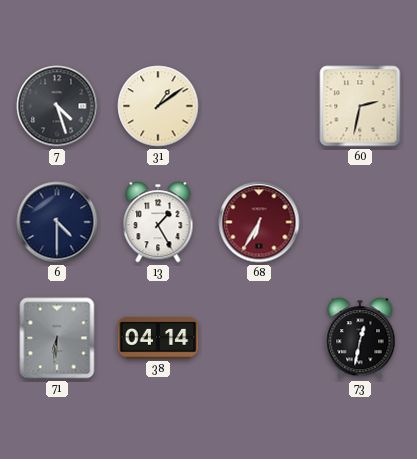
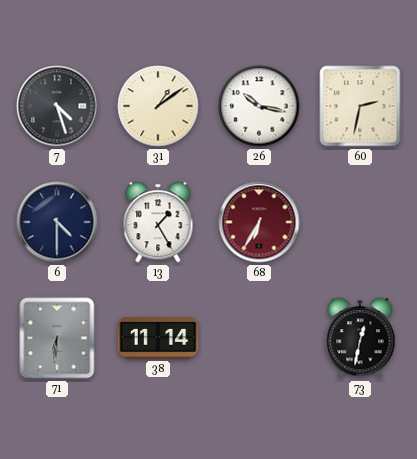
26: none -> 10:17
38: 04:14 -> 11:14
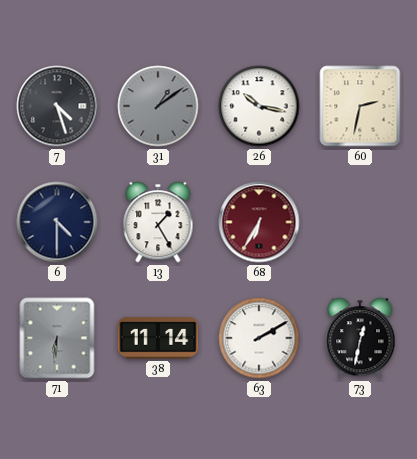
31 dial: cream -> grey
63: none -> 2:10
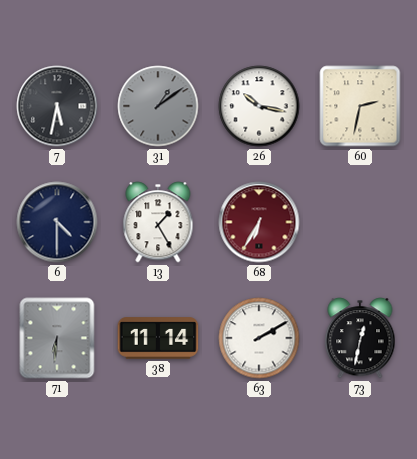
7: 4:27 -> 5:32
